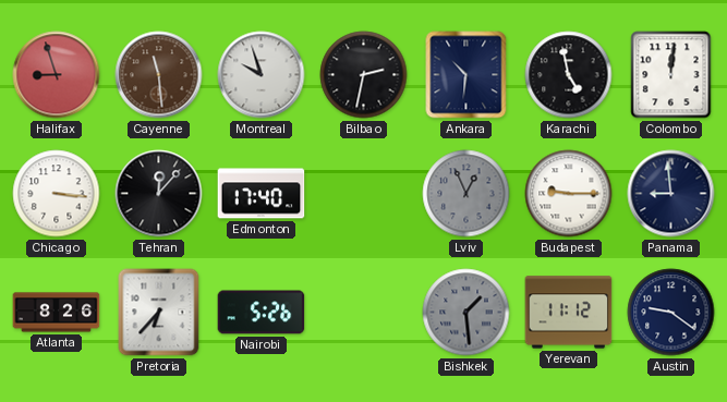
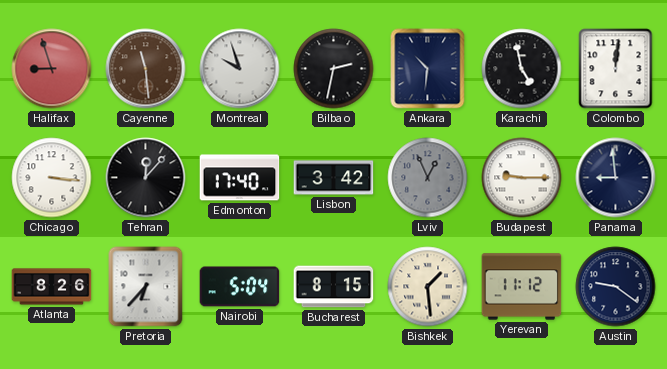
Lisbon: none -> 3:42
Nairobi: 5:26 -> 5:04
Bucharest: none -> 8:15
Bishkek dial: grey -> cream
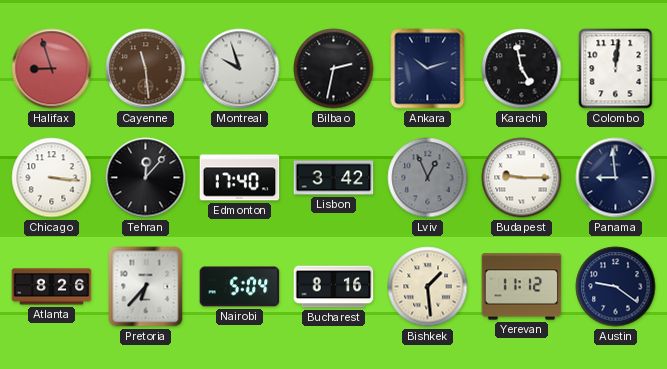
Ankara: 10:31 -> 10:12
Bucharest: 8:15 -> 8:16
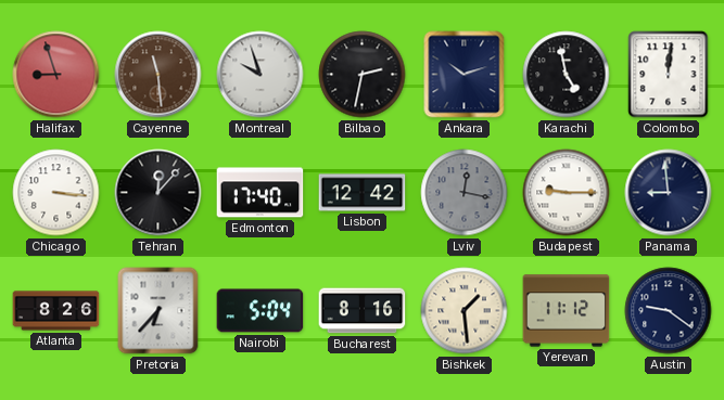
Lisbon: 3:42 -> 12:42
Lviv: 12:56 -> 12:17
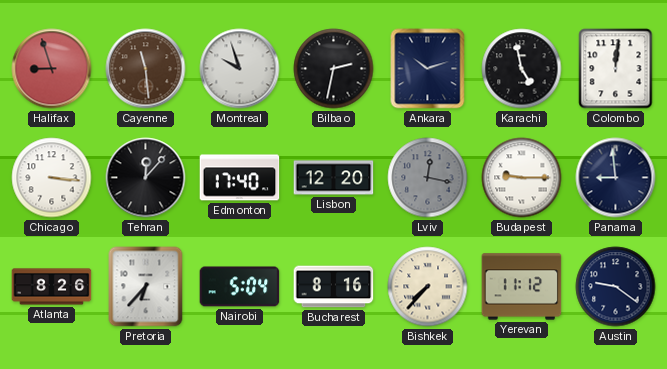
Lisbon: 12:42 -> 12:20
Bishkek: 1:29 -> 7:37
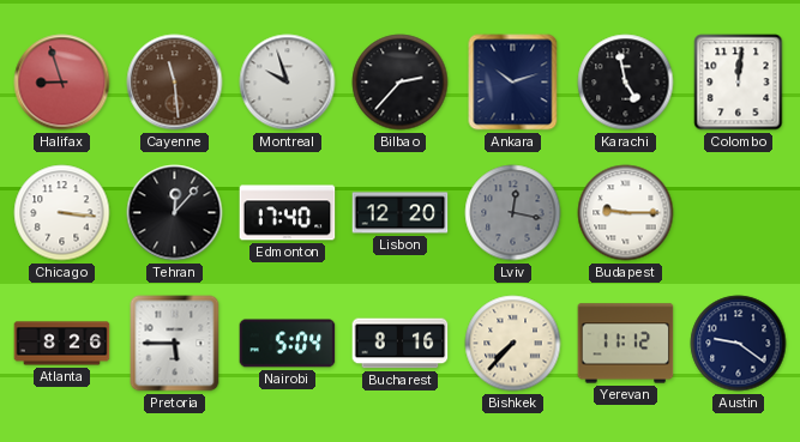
Bilbao: 2:32 -> 2:37
Panama: 8:59 -> none
Pretoria: 6:37 -> 5:45
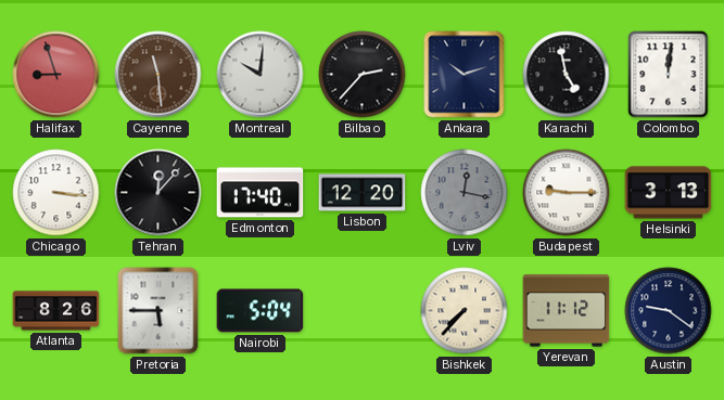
Montreal: 9:57 -> 10:01
Helsinki: none -> 3:13
Bucharest: 8:16 -> none
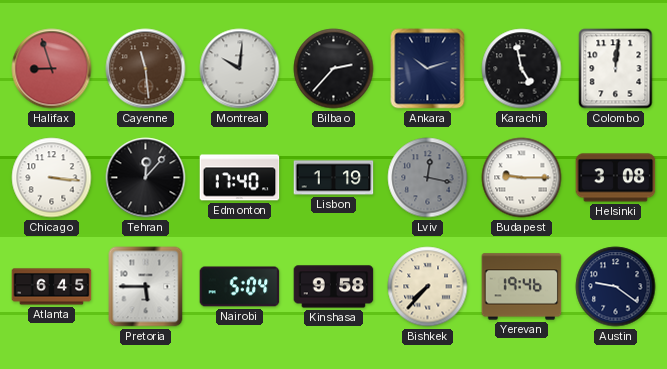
Lisbon: 12:20 -> 1:19
Helsinki: 3:13 -> 3:08
Atlanta: 8:26 -> 6:45
Kinshasa: none -> 9:58
Yerevan: 11:12 -> 19:46
